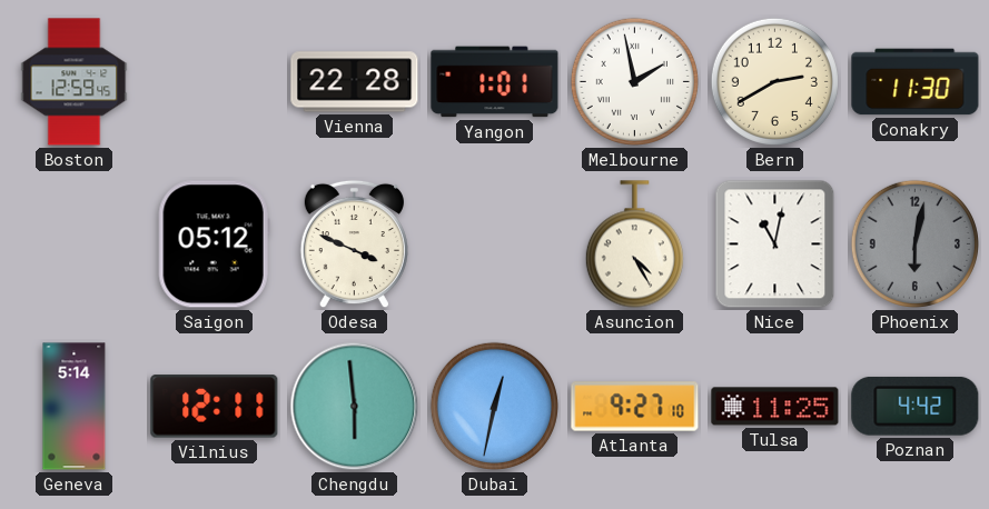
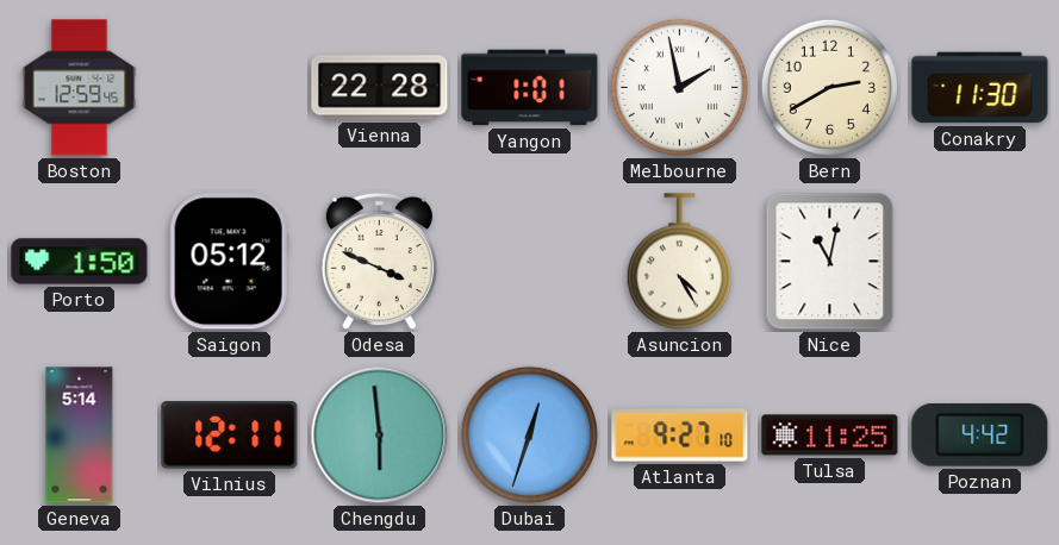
Porto: none -> 1:50
Phoenix: 6:02 -> none
Dubai: 12:32 -> 12:33
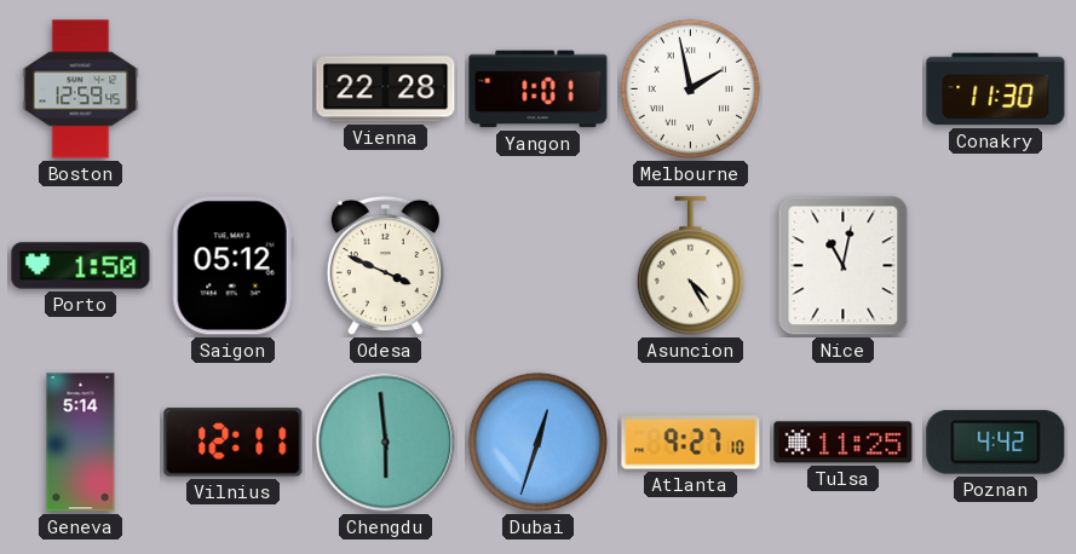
Bern: 2:40 -> none
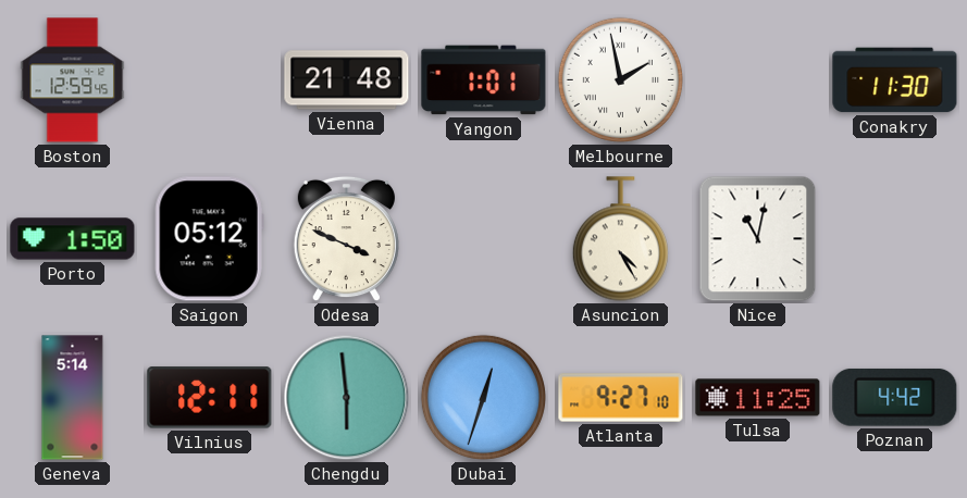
Vienna: 22:28 -> 21:48
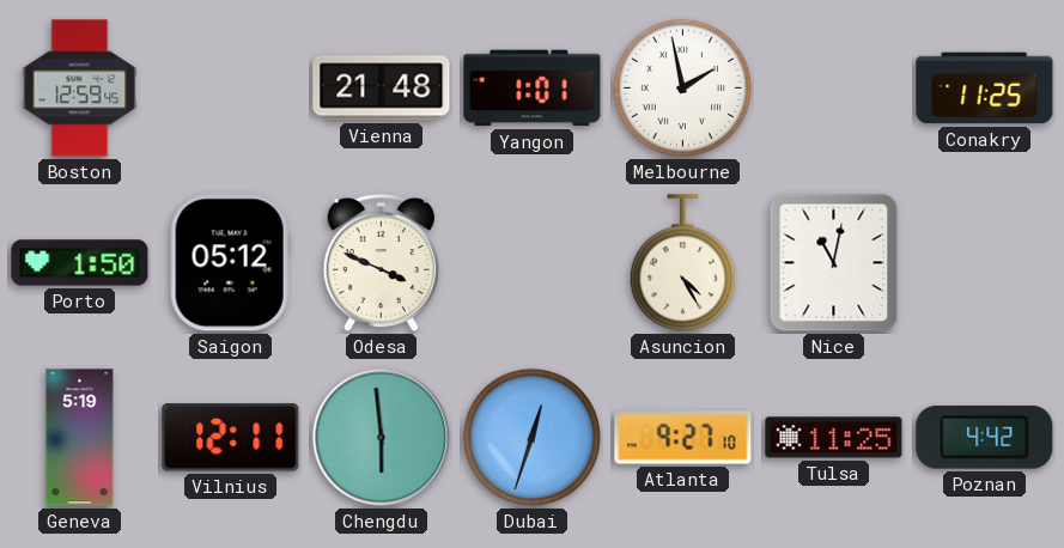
Conakry: 11:30 -> 11:25
Geneva: 5:14 -> 5:19
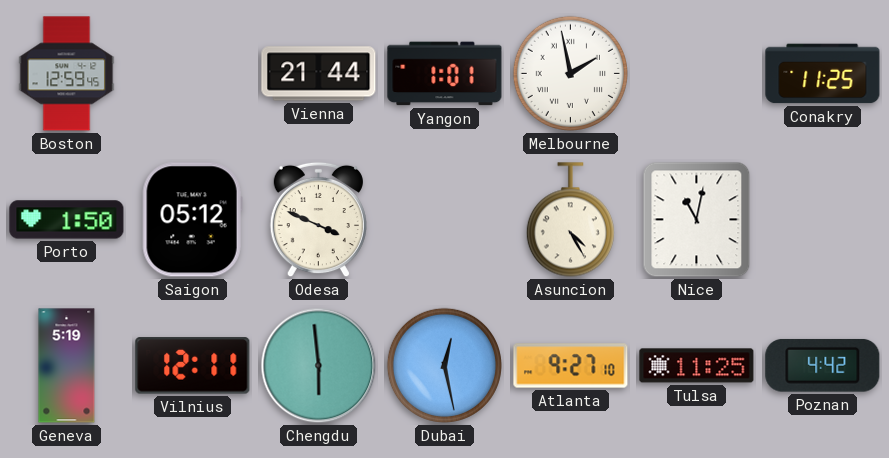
Vienna: 21:48 -> 21:44
Dubai: 12:33 -> 12:28
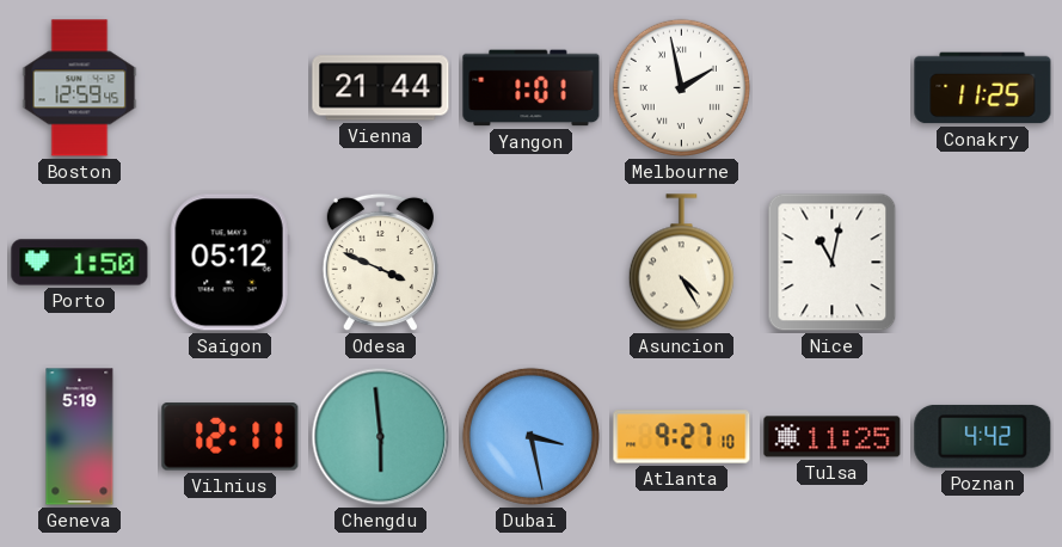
Dubai: 12:28 -> 3:28
